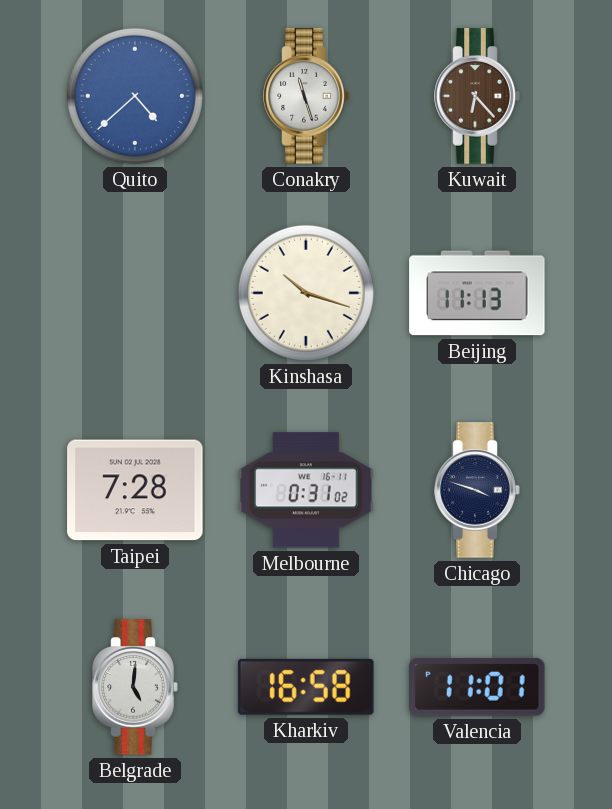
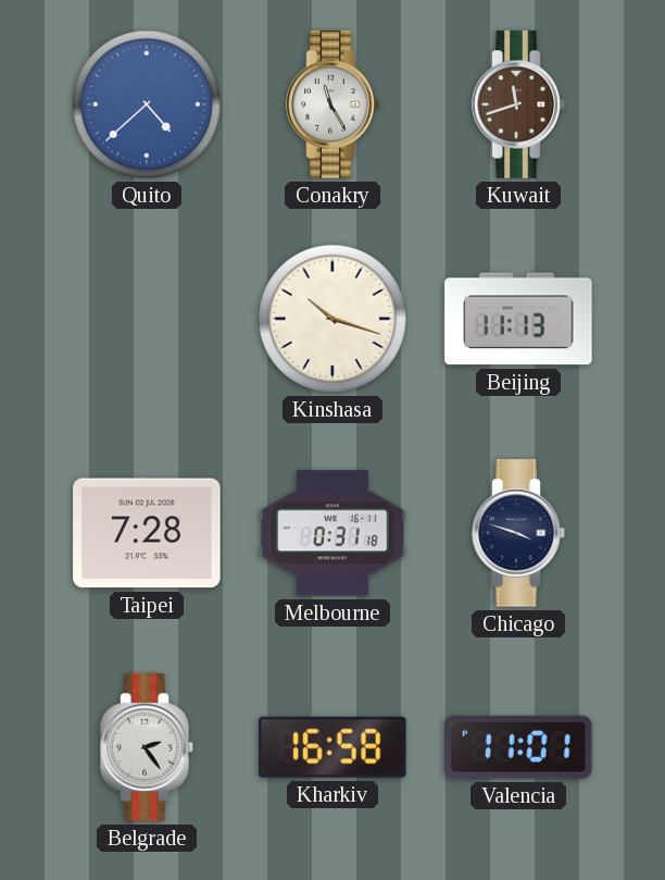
Conakry: 11:27 -> 11:25
Kuwait: 6:23 -> 11:42
Melbourne: 0:31:02 -> 0:31:18
Belgrade: 5:01 -> 2:24
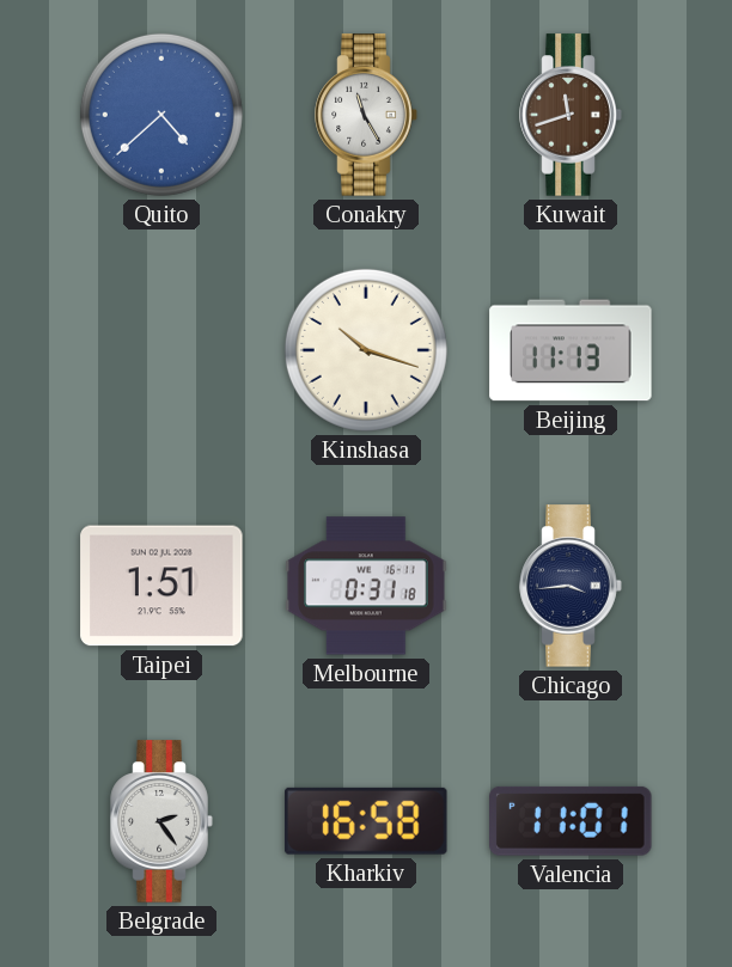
Taipei: 7:28 -> 1:51
Chicago: 3:48 -> 3:44
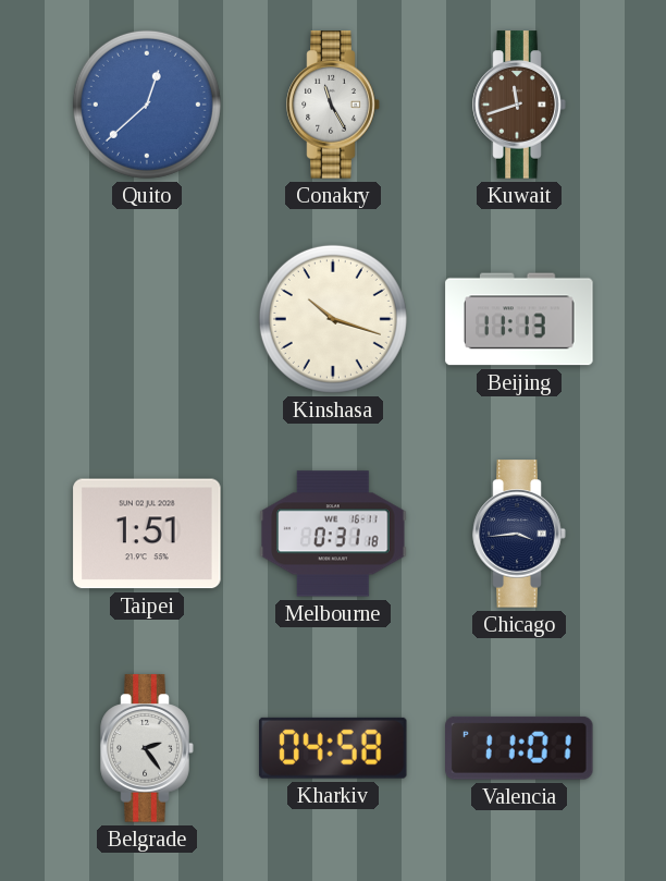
Quito: 4:38 -> 12:38
Kharkiv: 16:58 -> 04:58
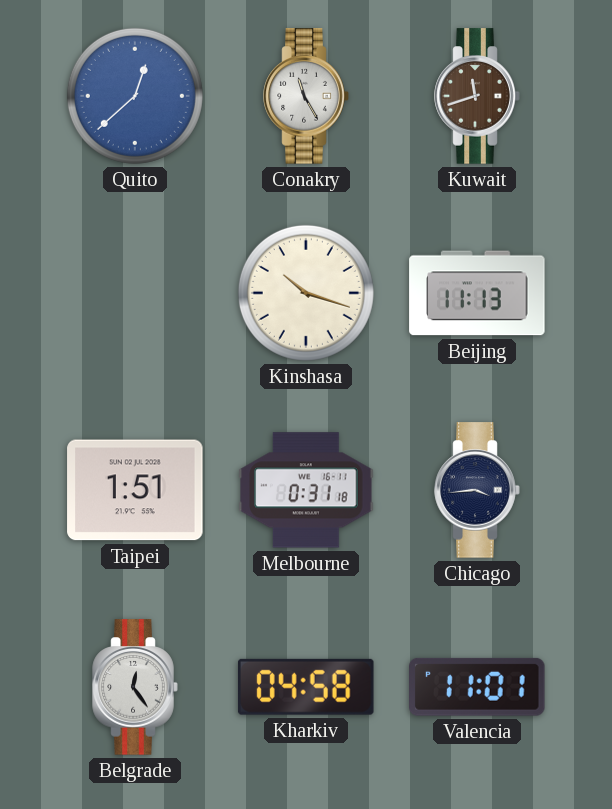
Belgrade: 2:24 -> 12:24
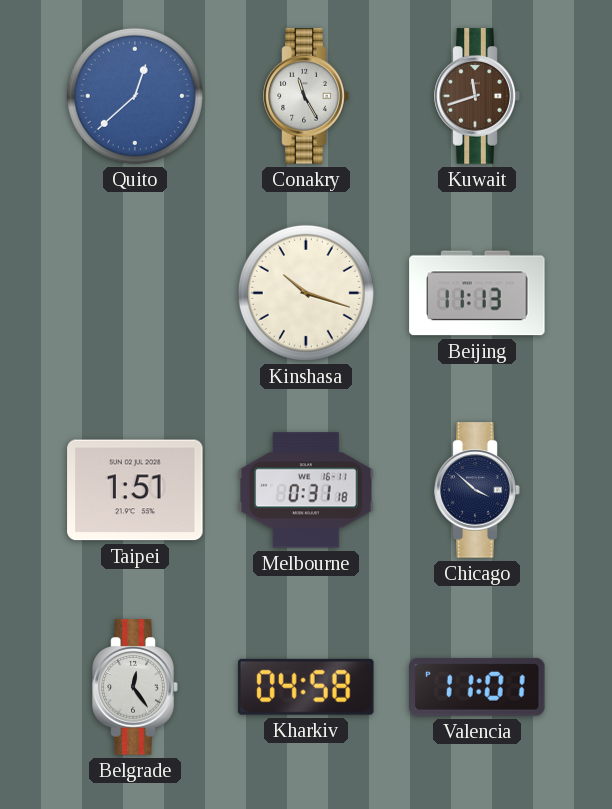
Chicago: 3:44 -> 3:52
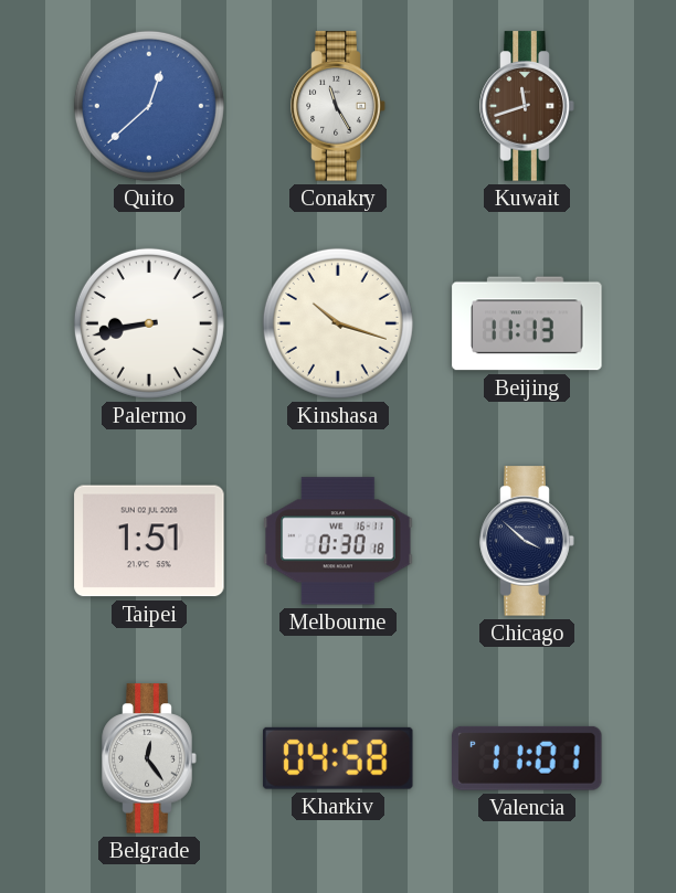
Palermo: none -> 8:43
Melbourne: 0:31 -> 0:30
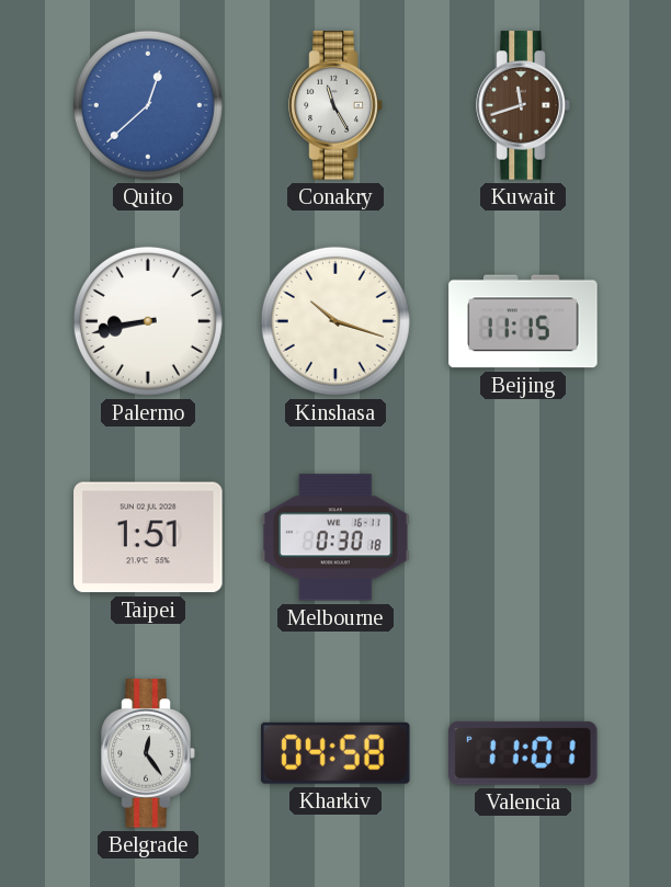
Beijing: 11:13 -> 11:15
Chicago: 3:52 -> none
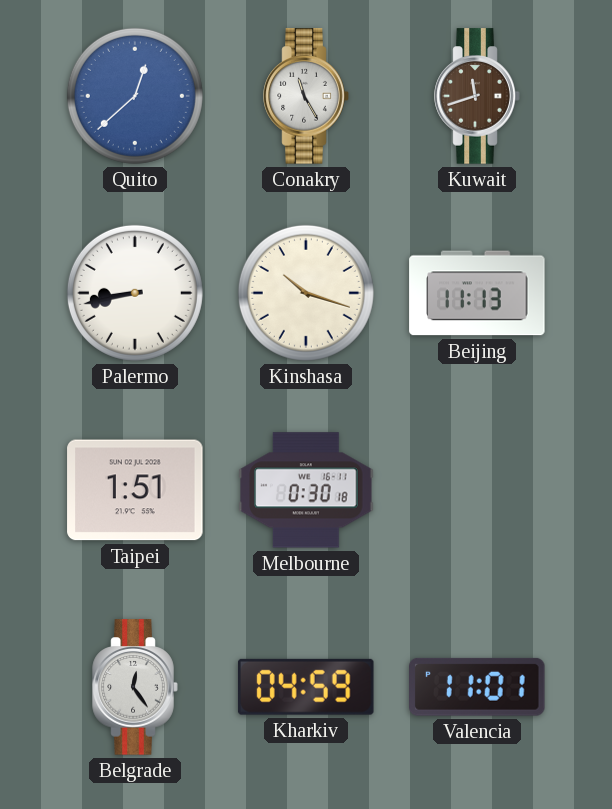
Beijing: 11:15 -> 11:13
Kharkiv: 04:58 -> 04:59
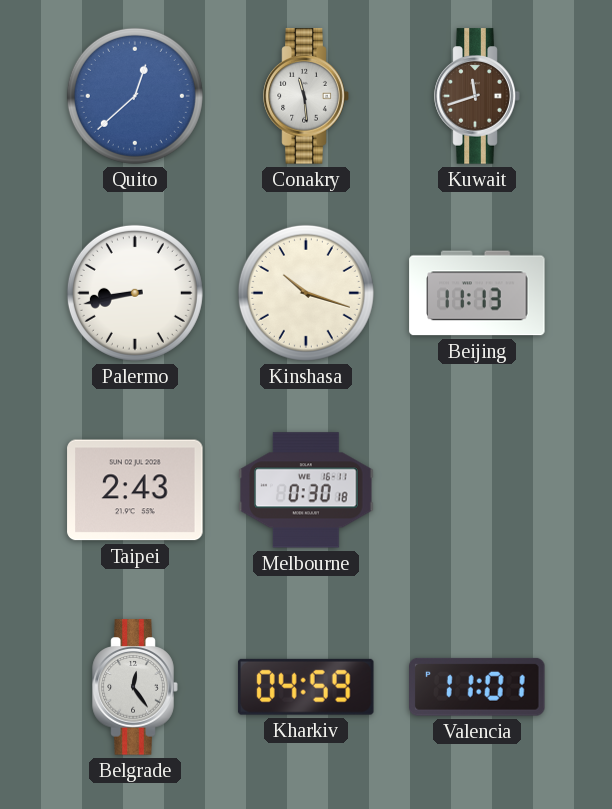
Conakry: 11:25 -> 11:29
Taipei: 1:51 -> 2:43
